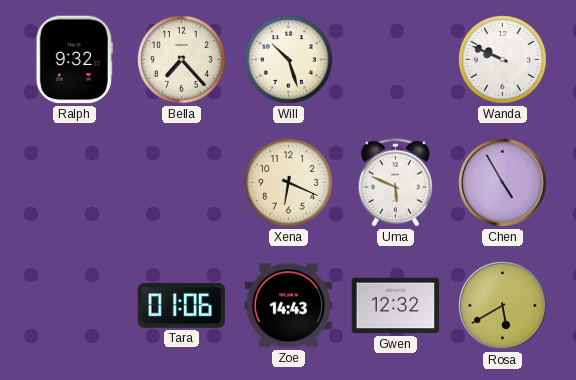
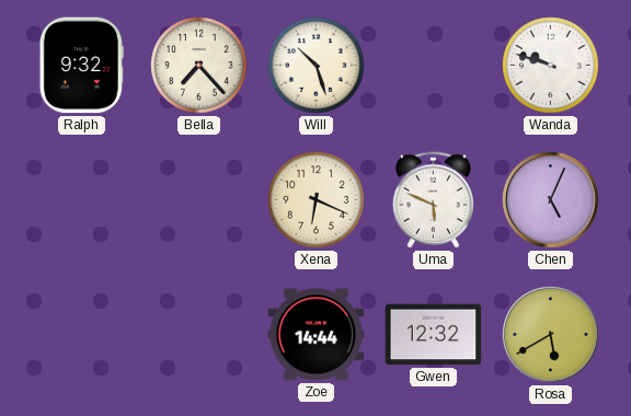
Wanda: 9:49 -> 9:48
Chen: 4:55 -> 5:04
Tara: 01:06 -> none
Zoe: 14:43 -> 14:44
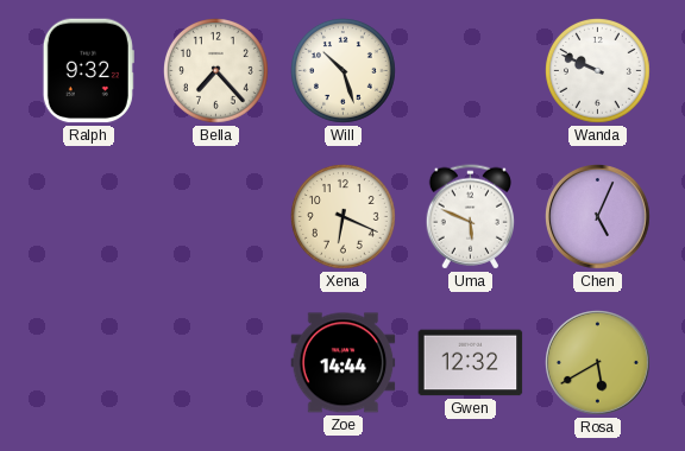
Wanda: 9:48 -> 9:49
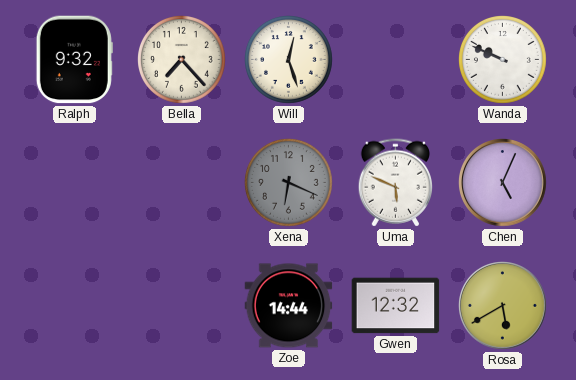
Will: 10:27 -> 12:27
Xena dial: cream -> grey
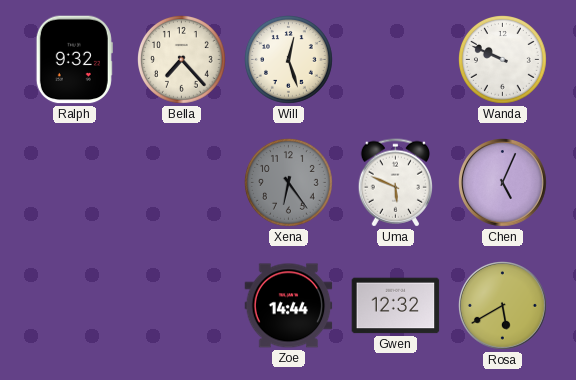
Xena: 6:19 -> 6:24
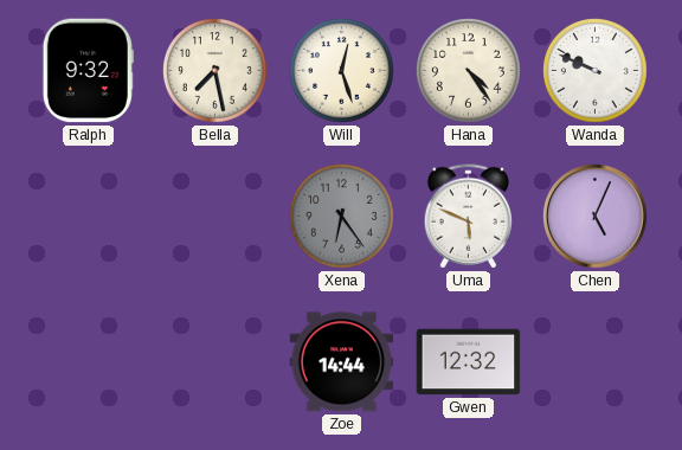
Bella: 7:23 -> 7:28
Hana: none -> 4:24
Rosa: 5:40 -> none
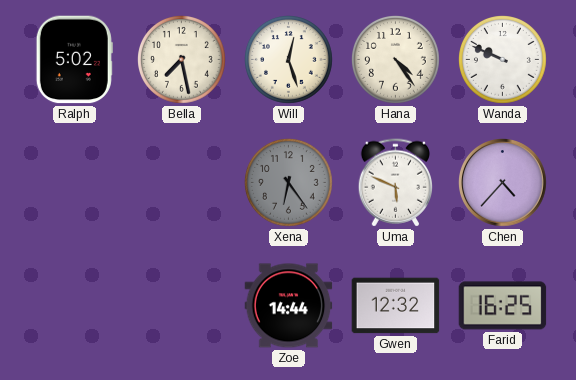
Ralph: 9:32 -> 5:02
Chen: 5:04 -> 4:37
Farid: none -> 16:25
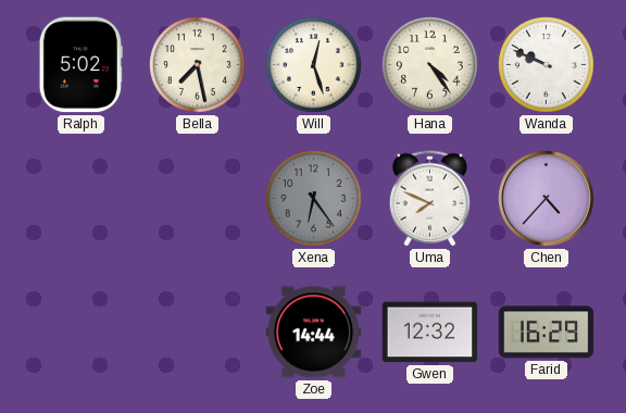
Uma: 5:49 -> 7:49
Farid: 16:25 -> 16:29
